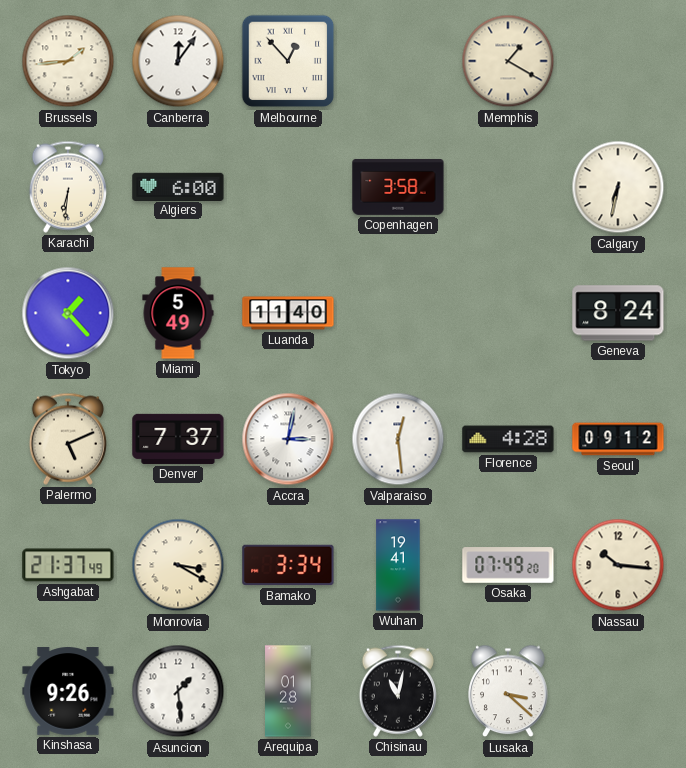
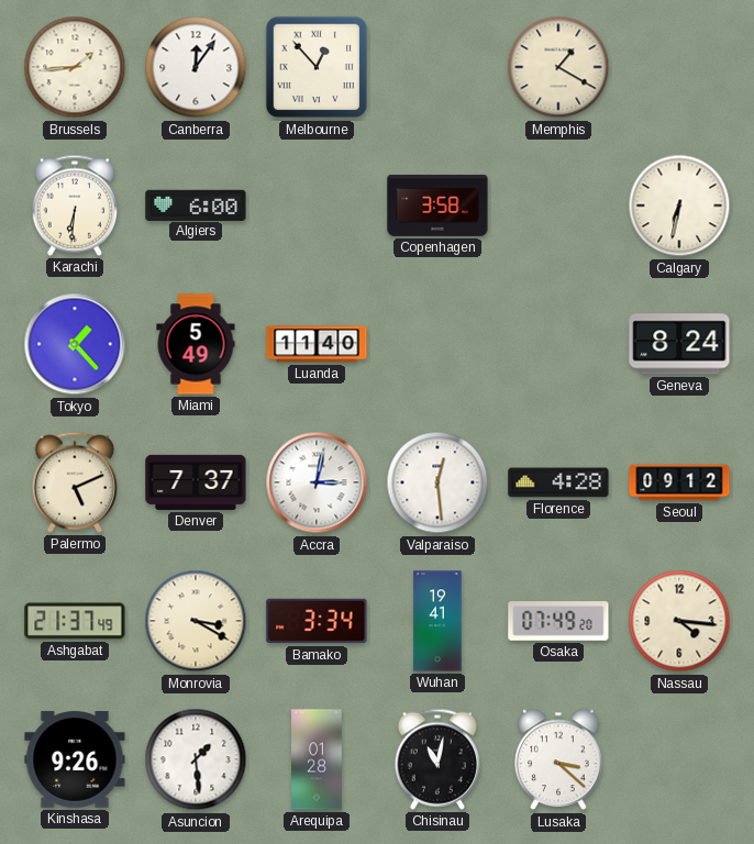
Nassau: 10:16 -> 4:16
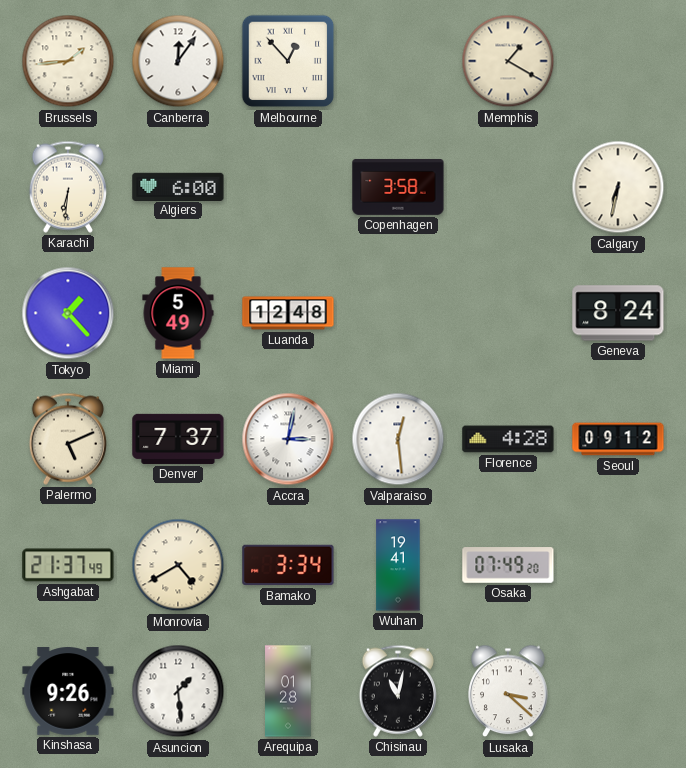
Luanda: 11:40 -> 12:48
Monrovia: 3:20 -> 4:40
Nassau: 4:16 -> none
